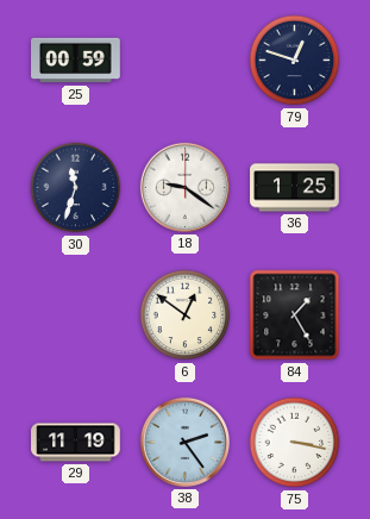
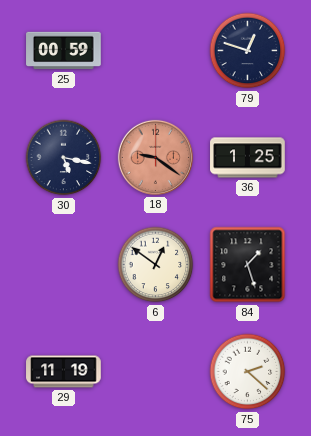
30: 11:33 -> 5:17
18 dial: white -> salmon
84: 1:25 -> 1:27
38: 2:24 -> none
75: 3:17 -> 2:22
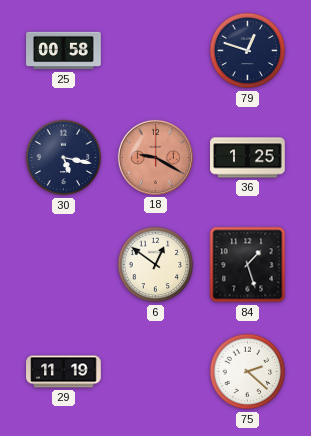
25: 00:59 -> 00:58
18: 9:21 -> 9:20
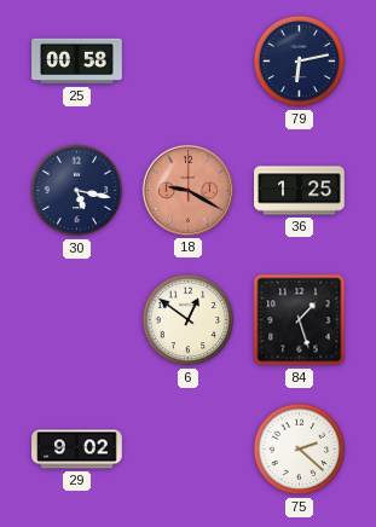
79: 12:48 -> 6:13
29: 11:19 -> 9:02
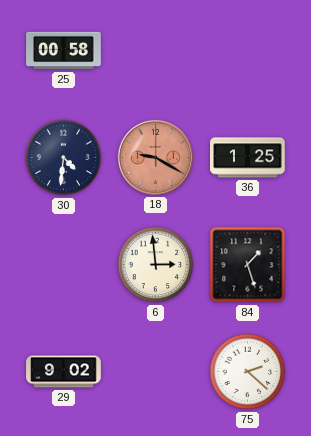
79: 6:13 -> none
30: 5:17 -> 4:31
6: 12:51 -> 2:59
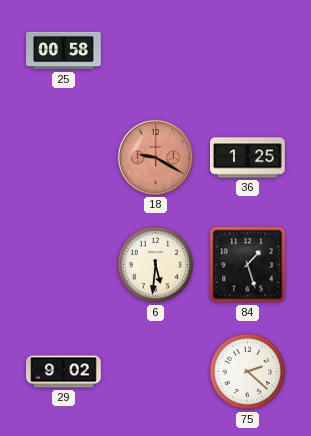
30: 4:31 -> none
6: 2:59 -> 5:31
